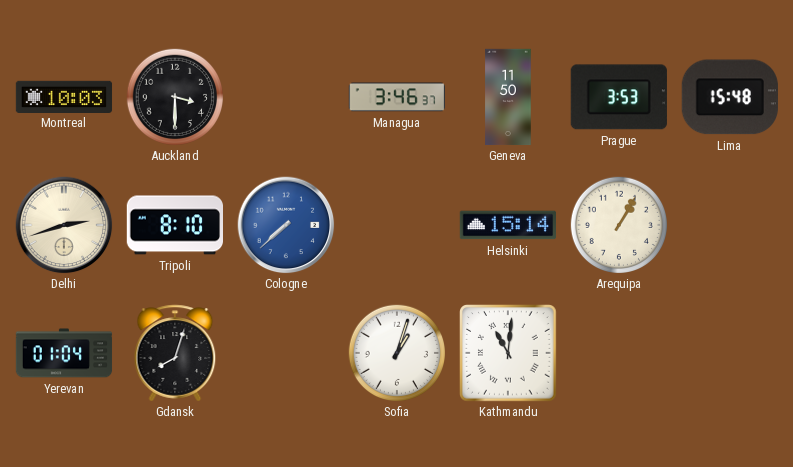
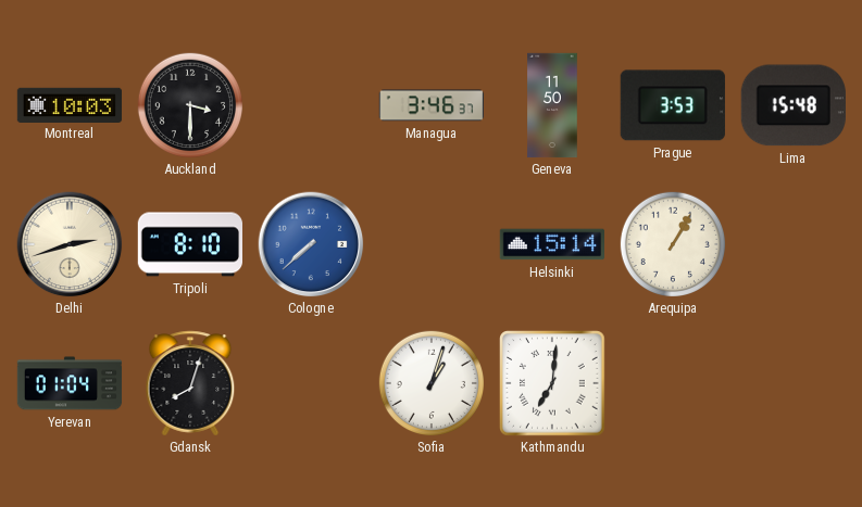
Kathmandu: 11:01 -> 7:01
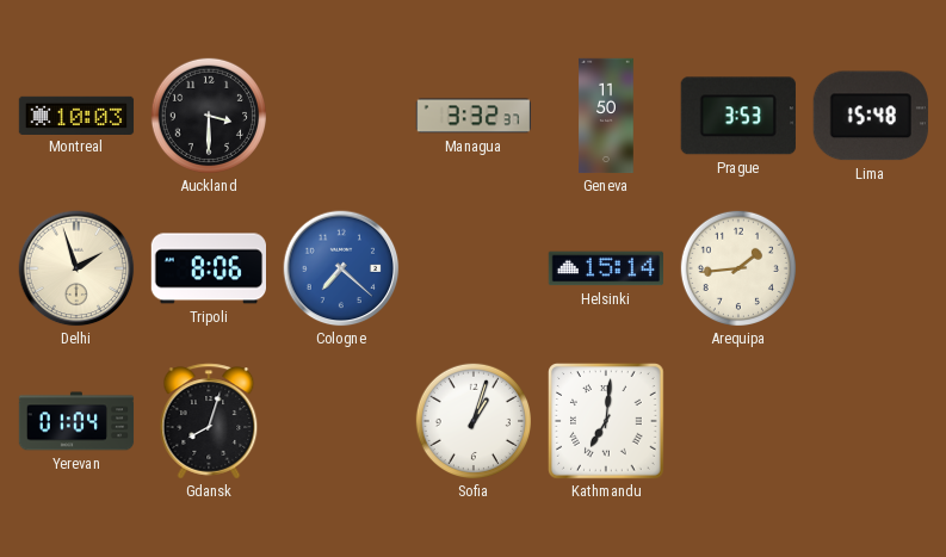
Managua: 3:46 -> 3:32
Delhi: 2:42 -> 1:57
Tripoli: 8:10 -> 8:06
Cologne: 7:38 -> 7:22
Arequipa: 1:05 -> 1:44
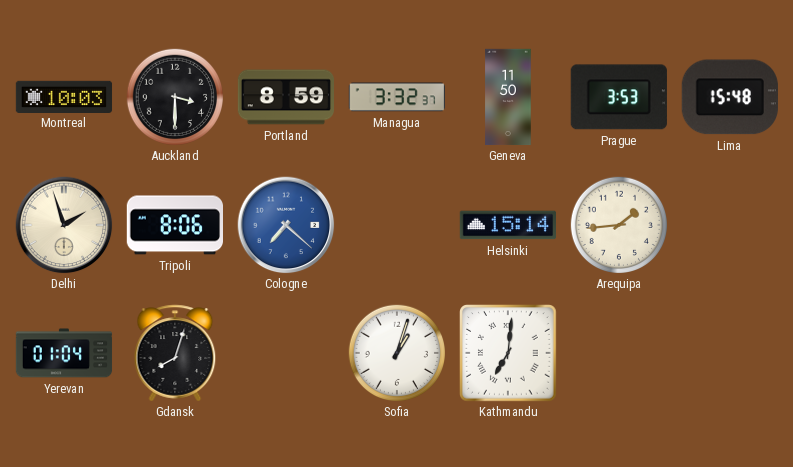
Portland: none -> 8:59
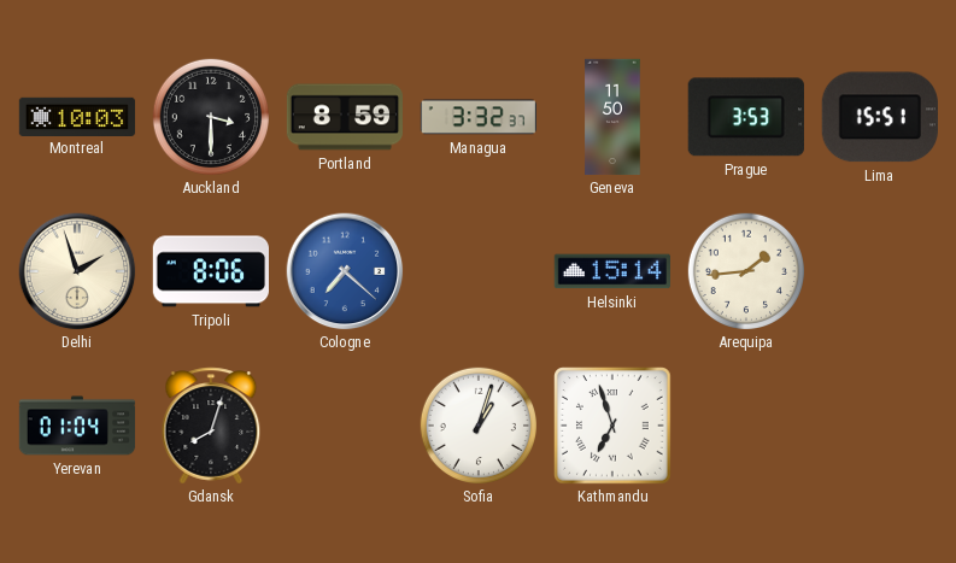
Lima: 15:48 -> 15:51
Kathmandu: 7:01 -> 6:57
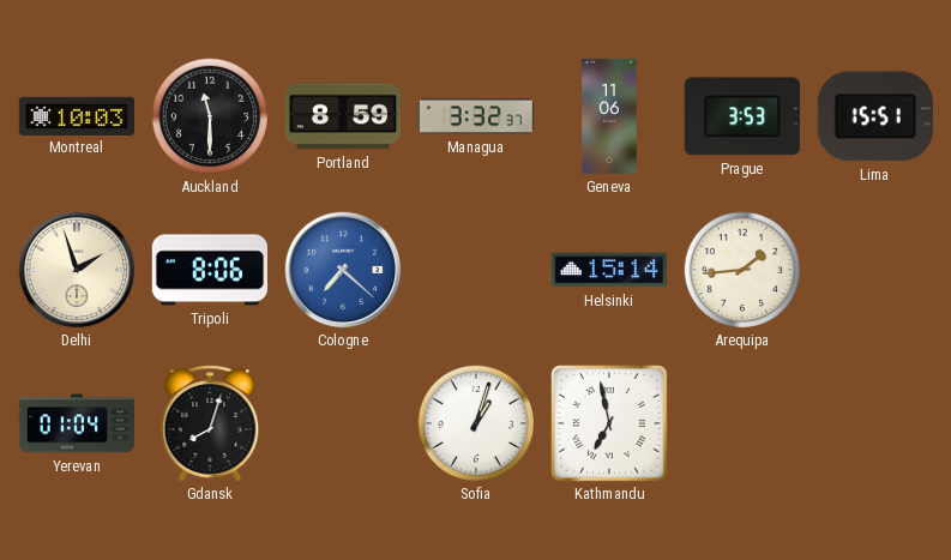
Auckland: 3:30 -> 11:30
Geneva: 11:50 -> 11:06
Kathmandu: 6:57 -> 6:58
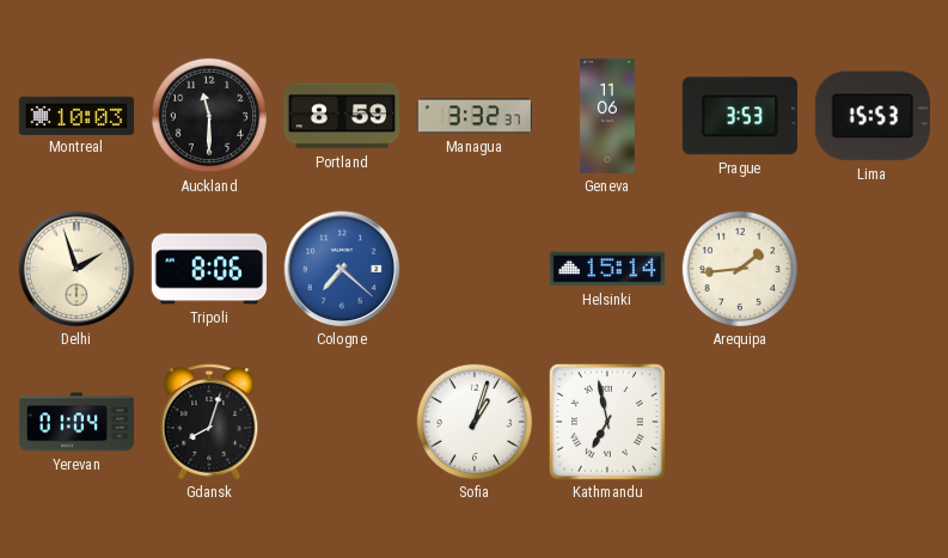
Lima: 15:51 -> 15:53
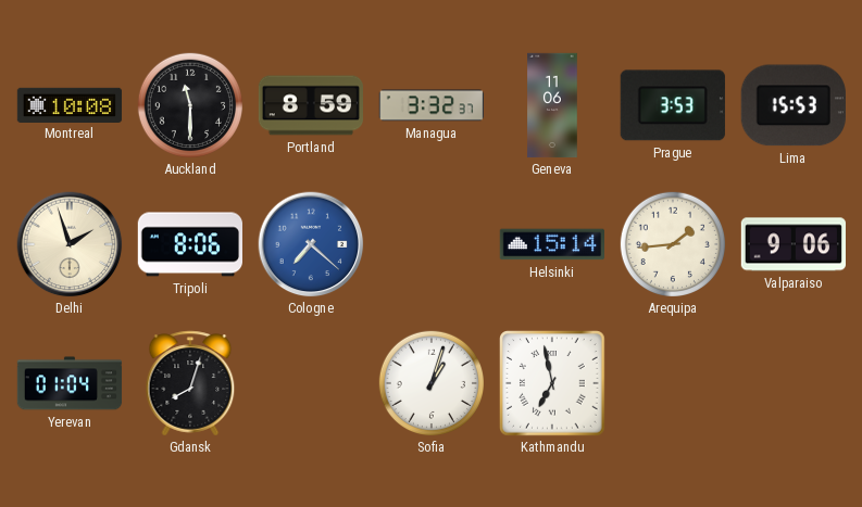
Montreal: 10:03 -> 10:08
Valparaiso: none -> 9:06
